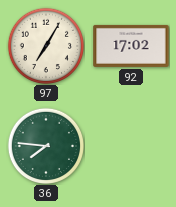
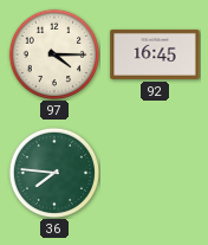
97: 7:05 -> 4:15
92: 17:02 -> 16:45
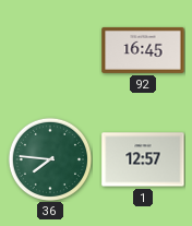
97: 4:15 -> none
1: none -> 12:57
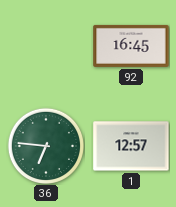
36: 7:46 -> 6:46
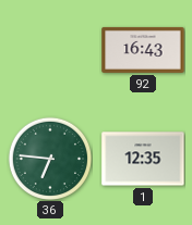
92: 16:45 -> 16:43
1: 12:57 -> 12:35
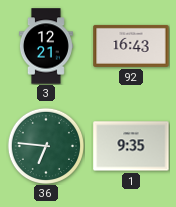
3: none -> 12:21
1: 12:35 -> 9:35
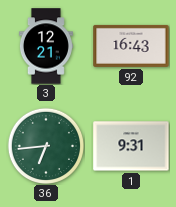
36: 6:46 -> 6:44
1: 9:35 -> 9:31
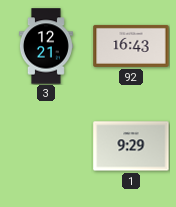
36: 6:44 -> none
1: 9:31 -> 9:29
